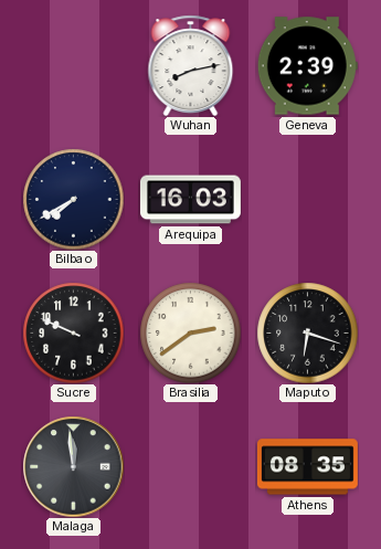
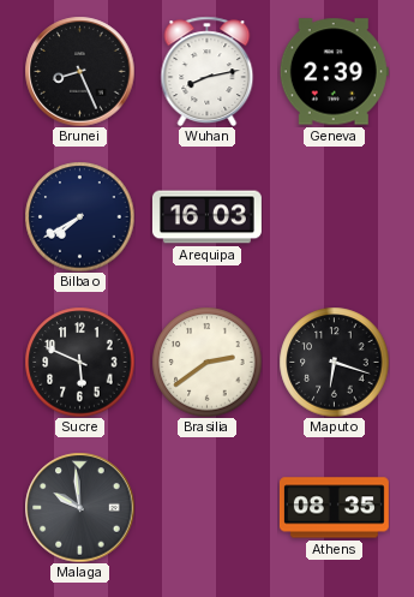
Brunei: none -> 8:26
Sucre: 9:49 -> 5:49
Malaga: 11:59 -> 9:59
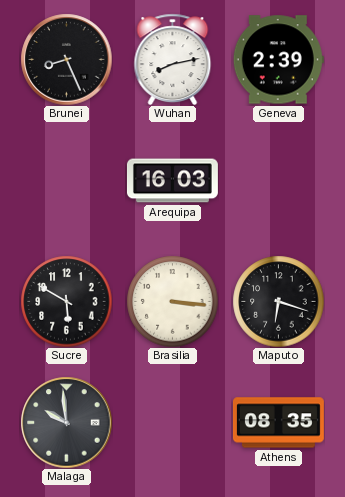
Bilbao: 7:40 -> none
Sucre: 5:49 -> 5:50
Brasilia: 2:39 -> 3:16
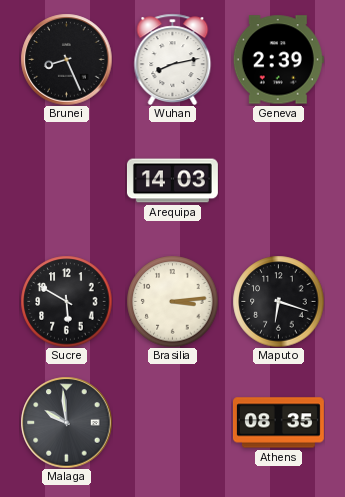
Arequipa: 16:03 -> 14:03
Brasilia: 3:16 -> 3:14
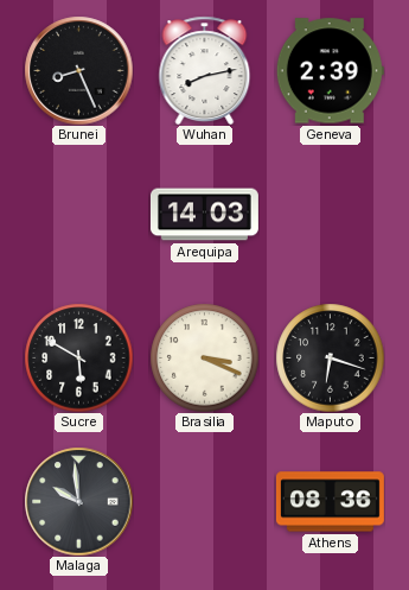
Brasilia: 3:14 -> 3:19
Athens: 08:35 -> 08:36
